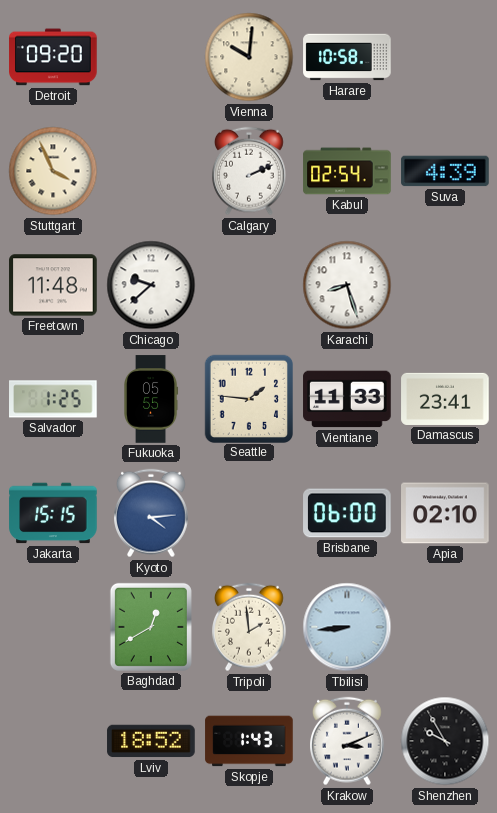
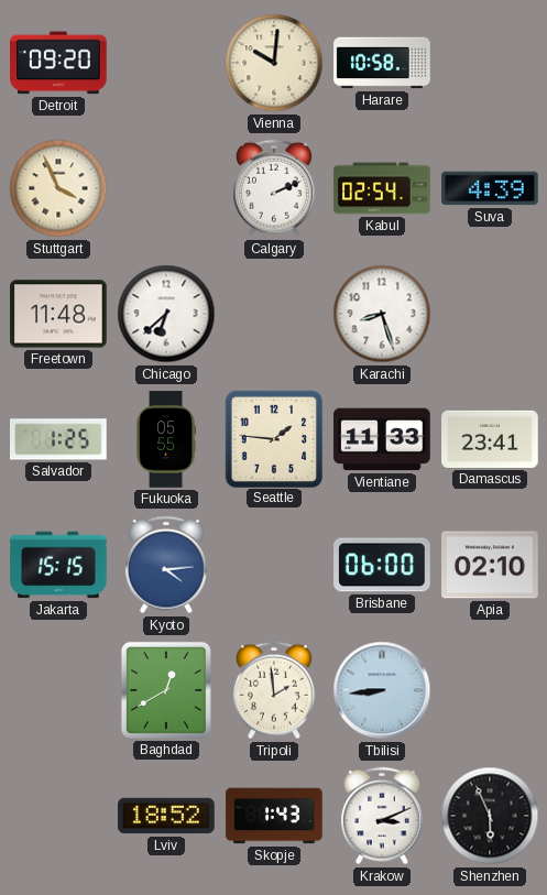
Chicago: 9:38 -> 6:38
Shenzhen: 9:55 -> 5:56
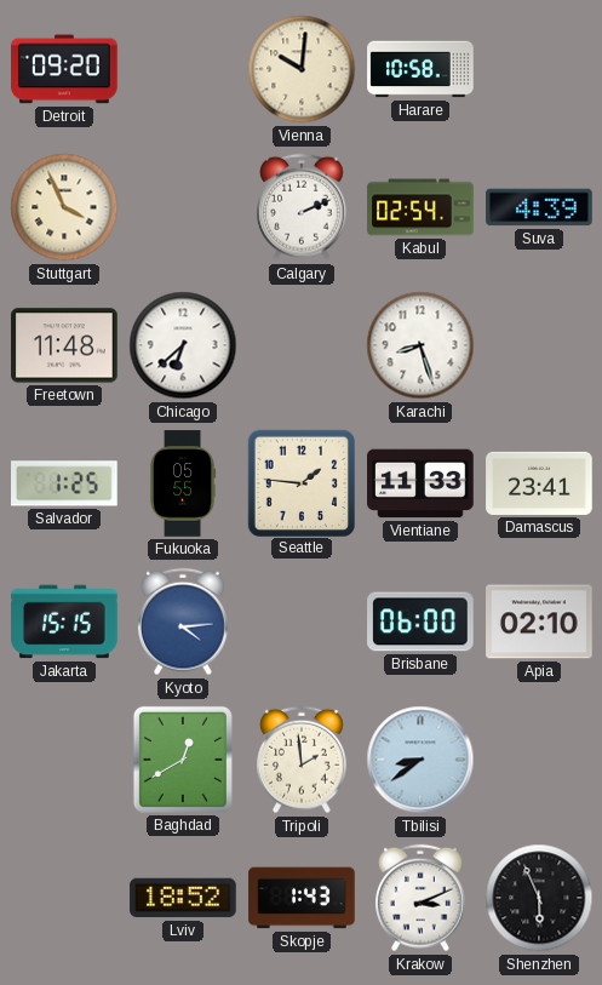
Tbilisi: 8:44 -> 8:39
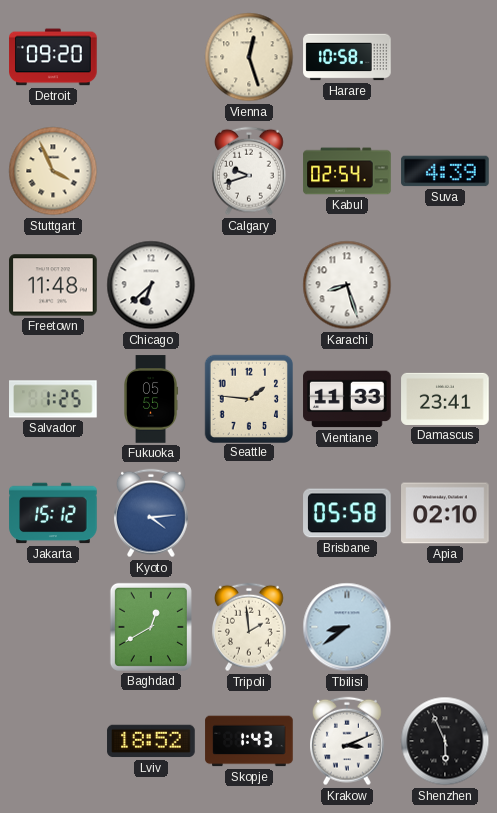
Vienna: 10:01 -> 12:27
Calgary: 2:11 -> 9:42
Jakarta: 15:15 -> 15:12
Brisbane: 06:00 -> 05:58
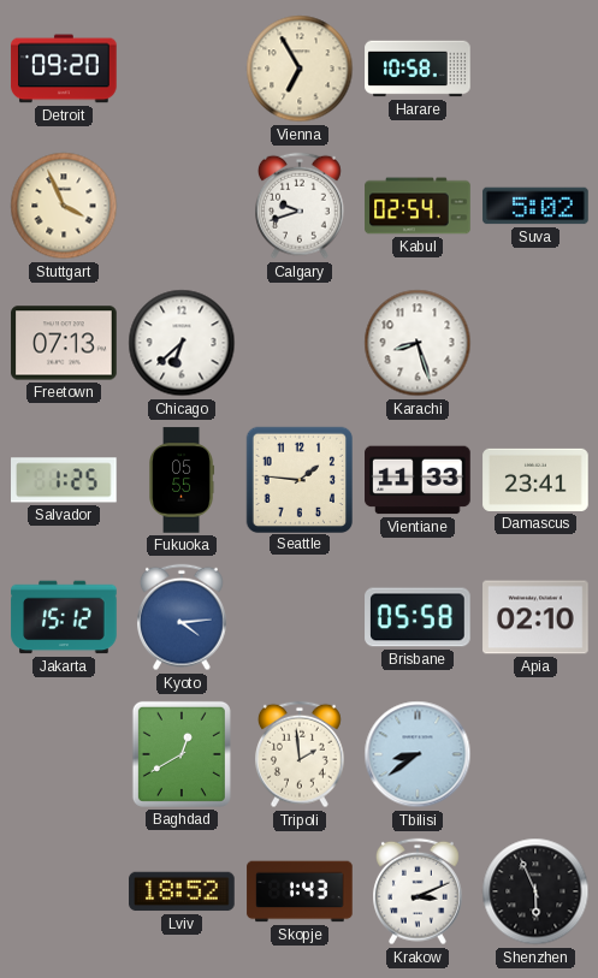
Vienna: 12:27 -> 6:55
Suva: 4:39 -> 5:02
Freetown: 11:48 -> 07:13
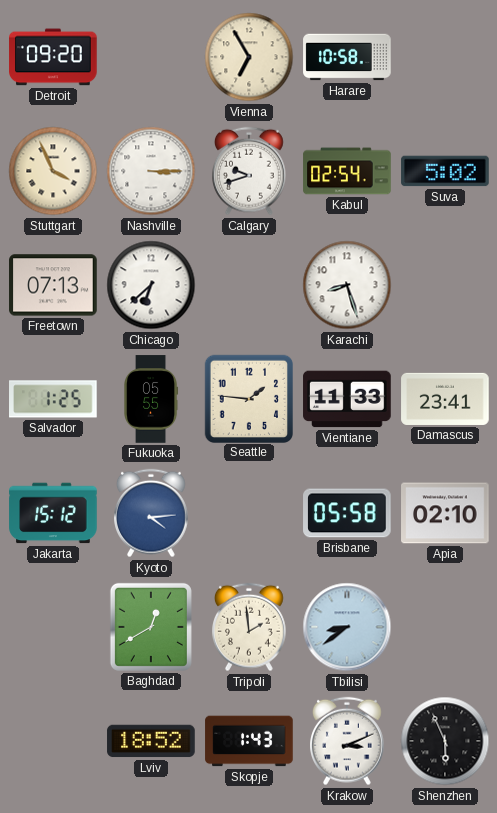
Nashville: none -> 3:15
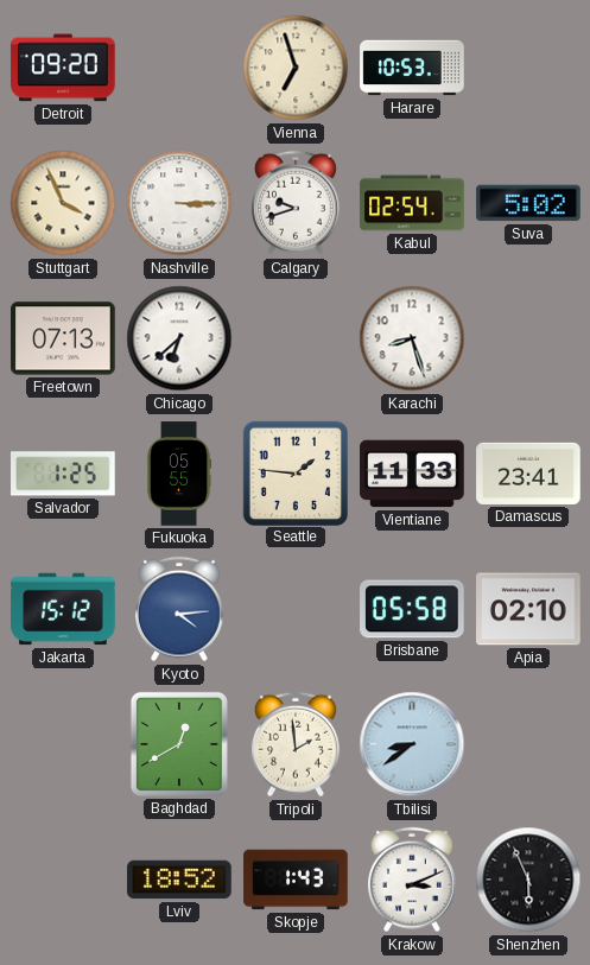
Vienna: 6:55 -> 6:57
Harare: 10:58 -> 10:53
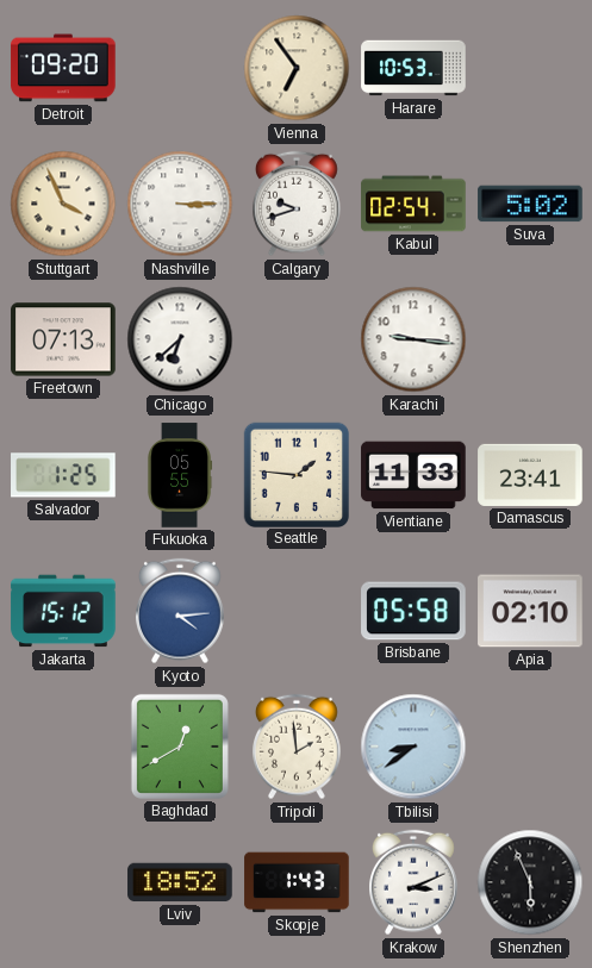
Vienna: 6:57 -> 6:54
Karachi: 8:27 -> 9:16
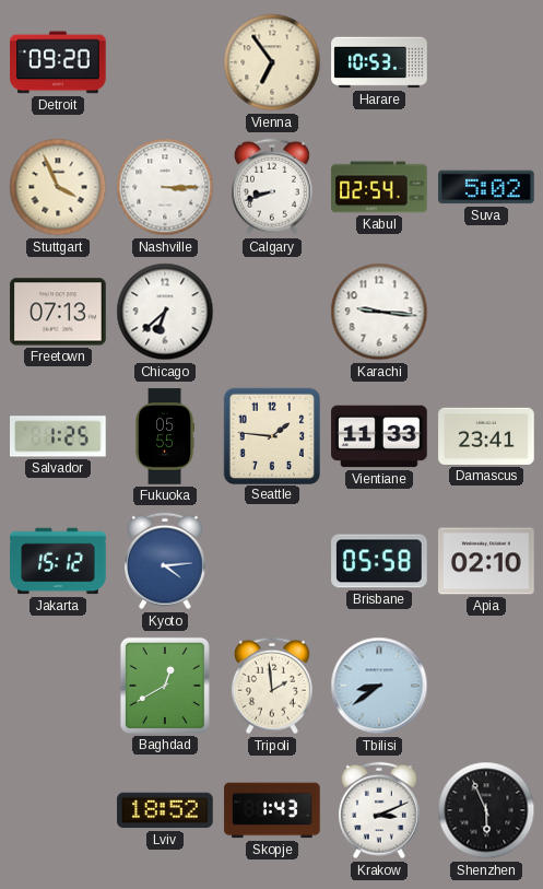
Calgary: 9:42 -> 8:42
